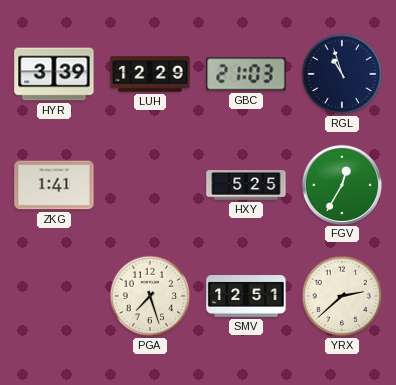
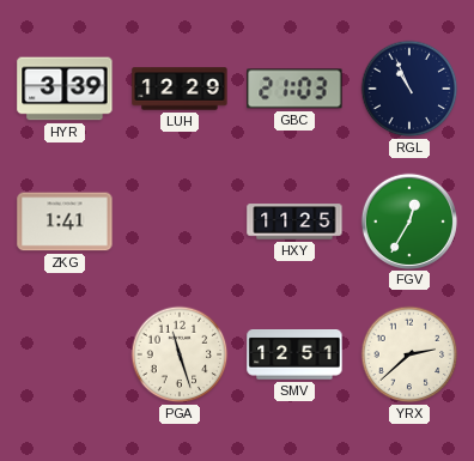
RGL: 10:57 -> 10:56
HXY: 5:25 -> 11:25
PGA: 7:27 -> 11:27
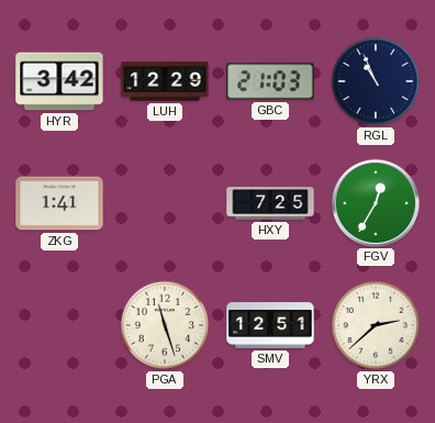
HYR: 3:39 -> 3:42
HXY: 11:25 -> 7:25
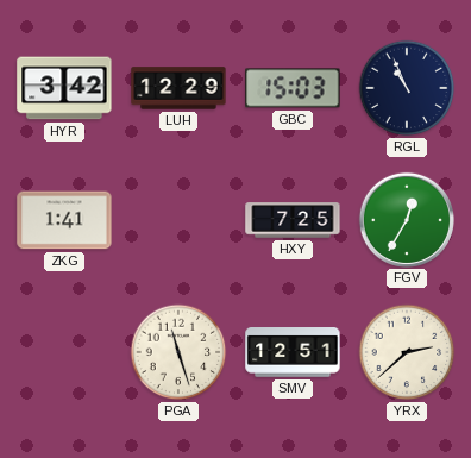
GBC: 21:03 -> 15:03
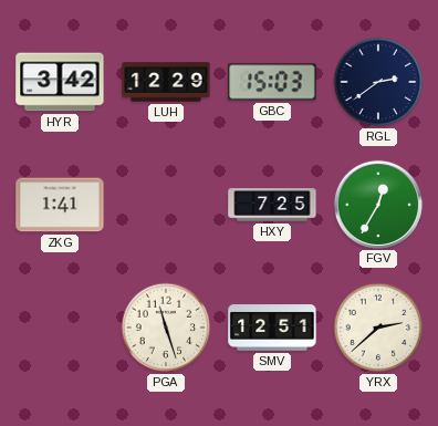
RGL: 10:56 -> 2:39
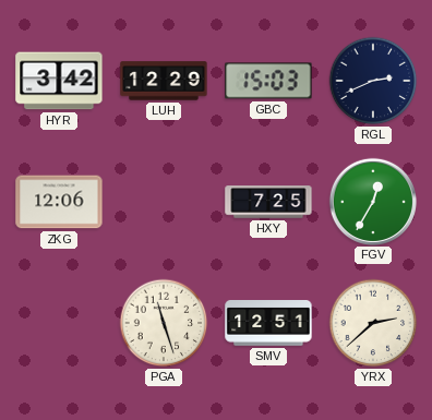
RGL: 2:39 -> 2:41
ZKG: 1:41 -> 12:06
